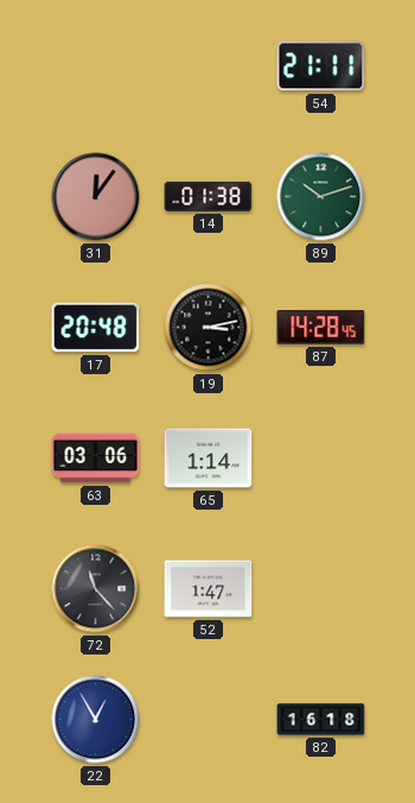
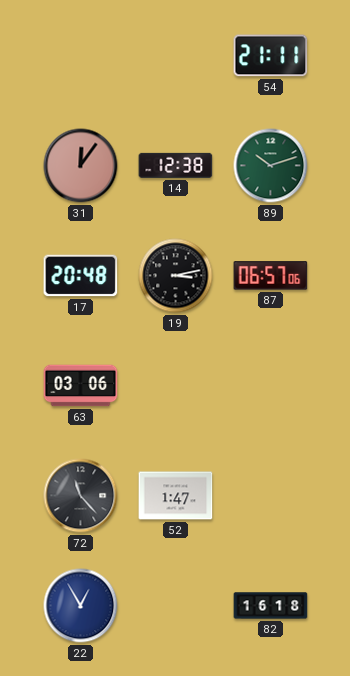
14: 01:38 -> 12:38
87: 14:28 -> 06:57
65: 1:14 -> none
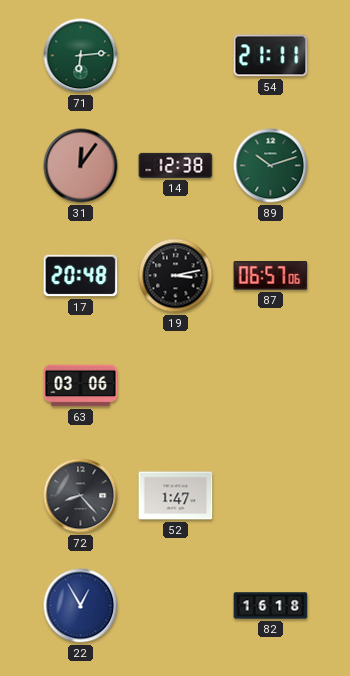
71: none -> 6:14
72: 11:23 -> 8:23
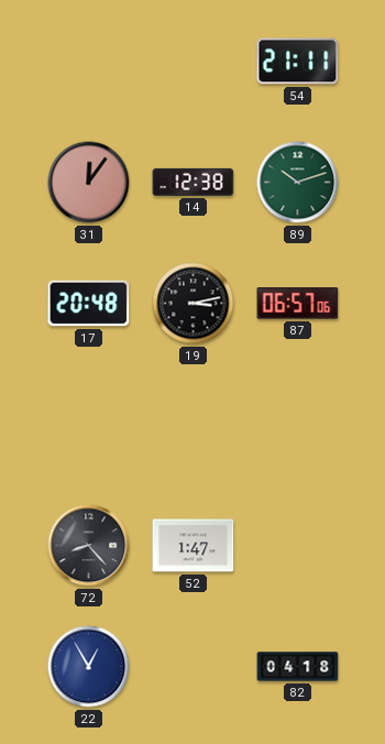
71: 6:14 -> none
63: 03:06 -> none
82: 16:18 -> 04:18
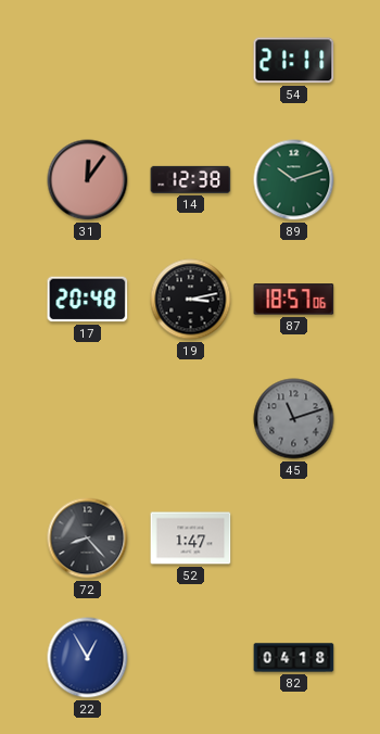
87: 06:57 -> 18:57
45: none -> 11:12
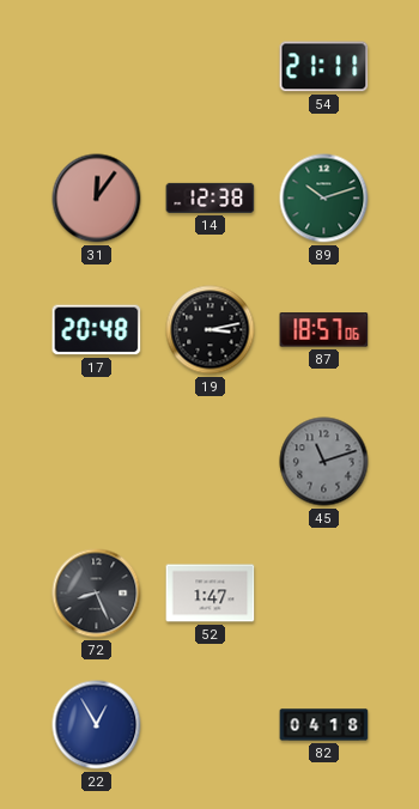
72: 8:23 -> 8:26
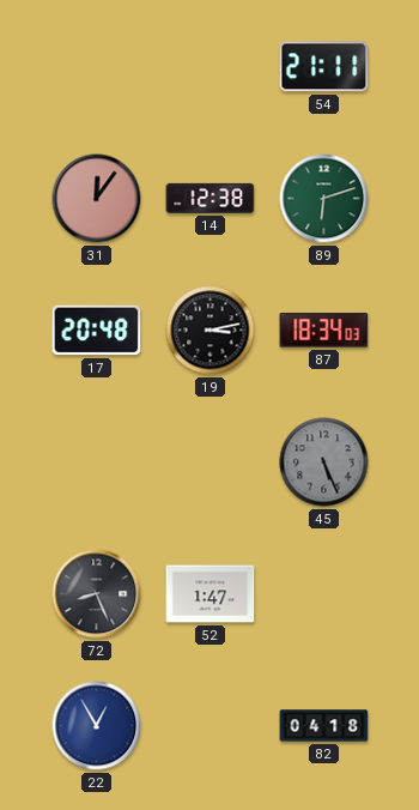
89: 10:12 -> 6:12
87: 18:57 -> 18:34
45: 11:12 -> 5:26
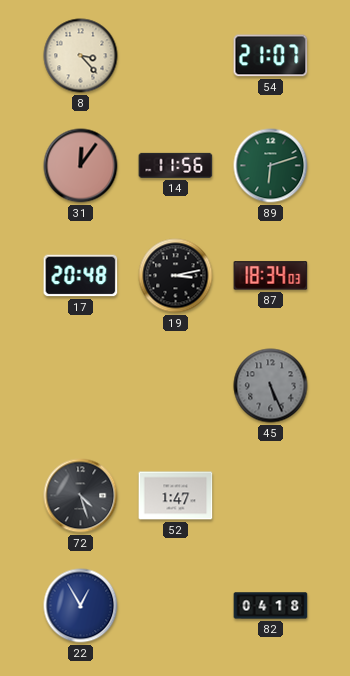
8: none -> 3:23
54: 21:11 -> 21:07
14: 12:38 -> 11:56
72: 8:26 -> 4:27
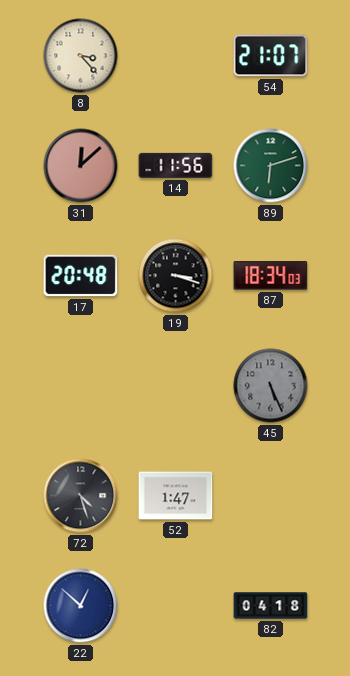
31: 12:06 -> 12:08
19: 3:13 -> 3:18
22: 12:55 -> 12:52
